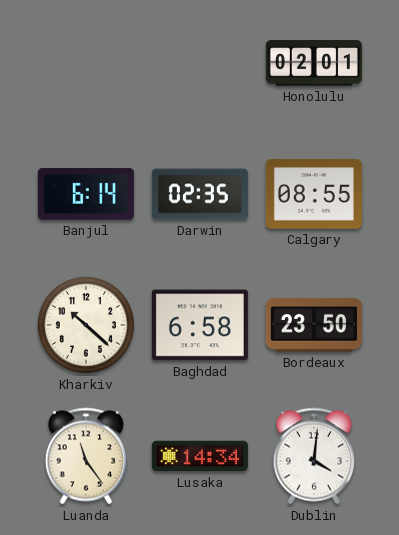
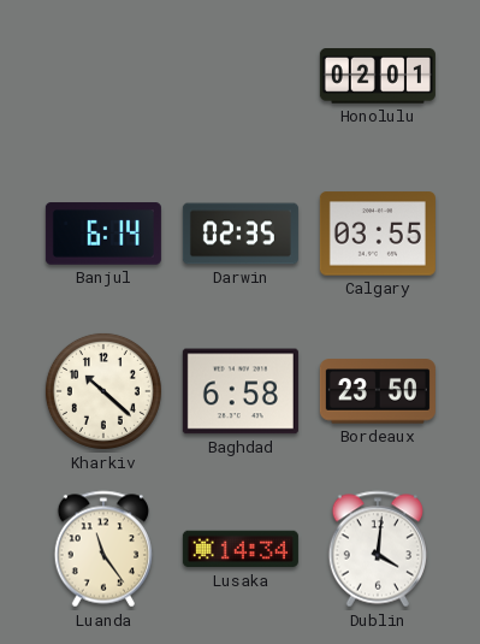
Calgary: 08:55 -> 03:55
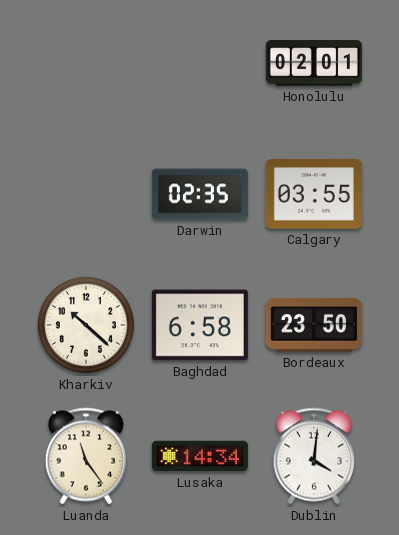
Banjul: 6:14 -> none
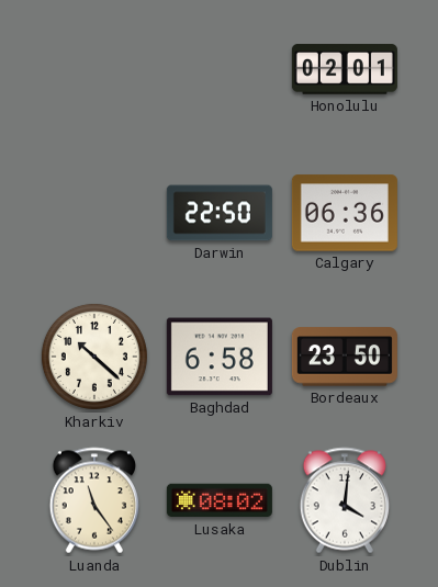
Darwin: 02:35 -> 22:50
Calgary: 03:55 -> 06:36
Lusaka: 14:34 -> 08:02
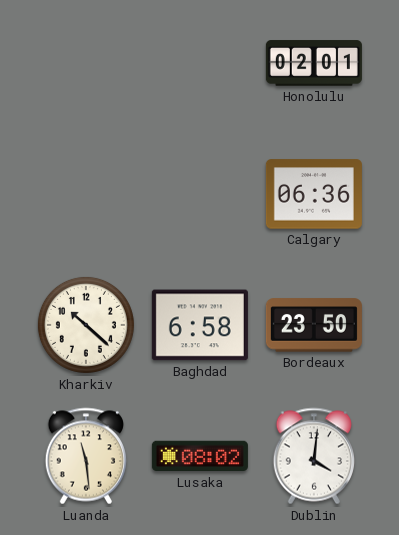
Darwin: 22:50 -> none
Luanda: 11:24 -> 11:29
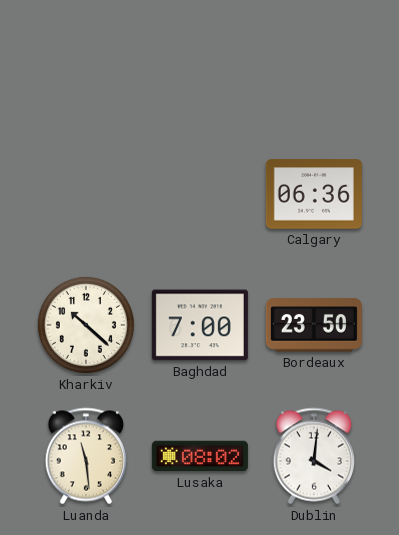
Honolulu: 02:01 -> none
Baghdad: 6:58 -> 7:00
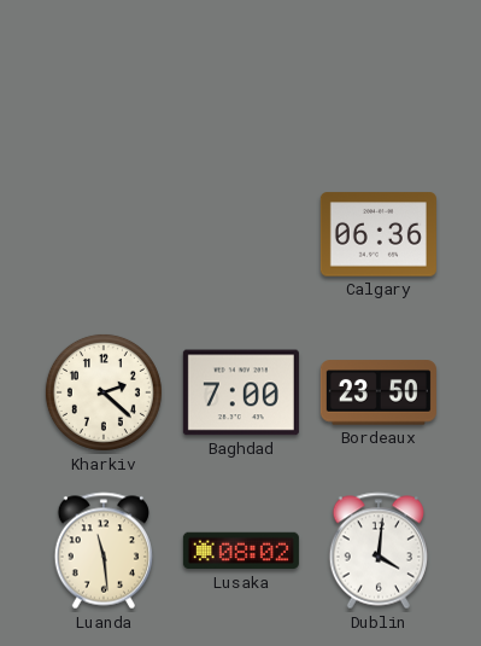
Kharkiv: 10:22 -> 2:22
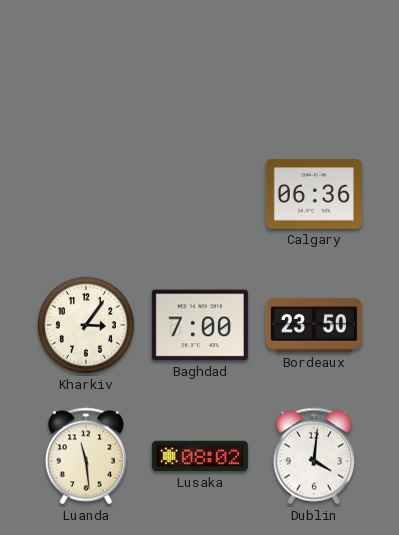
Kharkiv: 2:22 -> 3:06
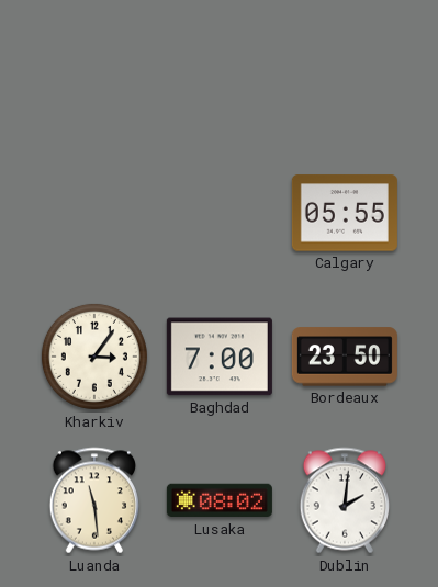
Calgary: 06:36 -> 05:55
Dublin: 4:01 -> 2:01
